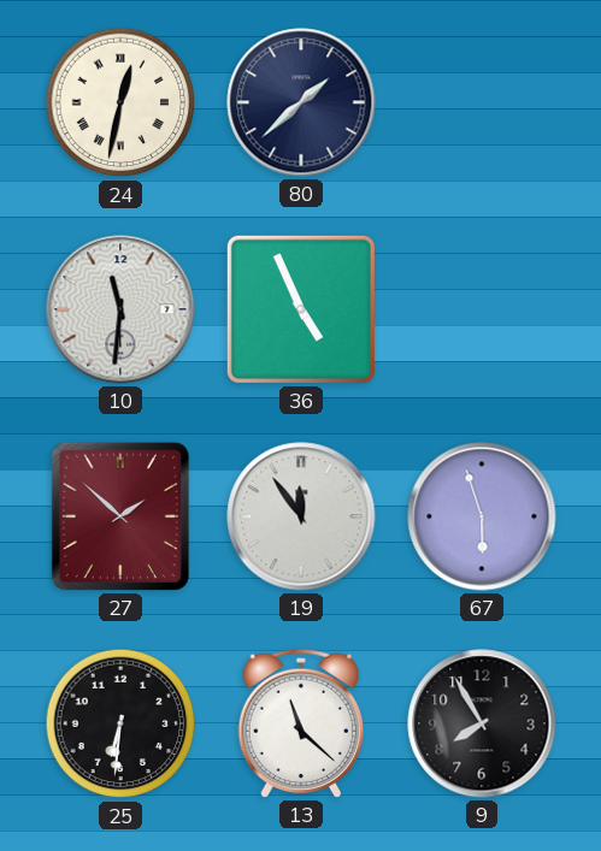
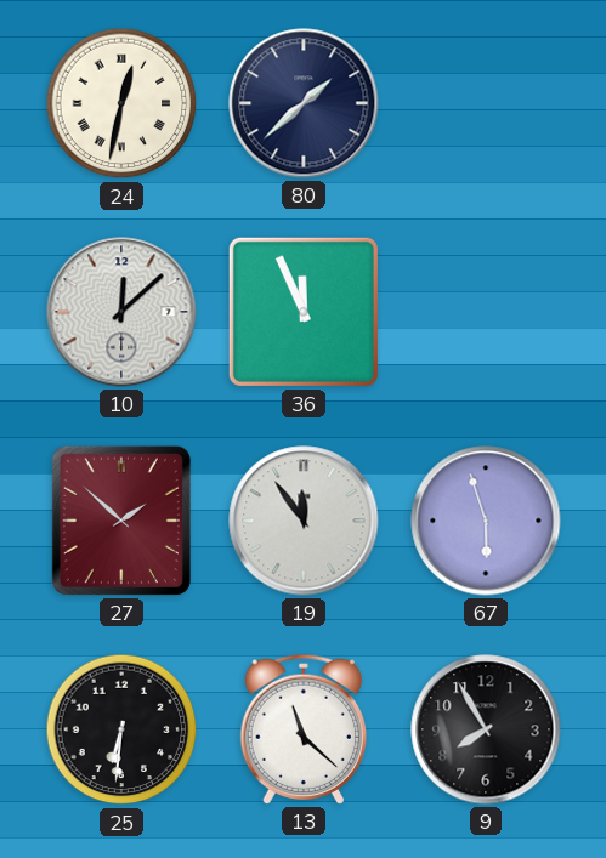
10: 11:31 -> 12:08
36: 4:56 -> 11:56
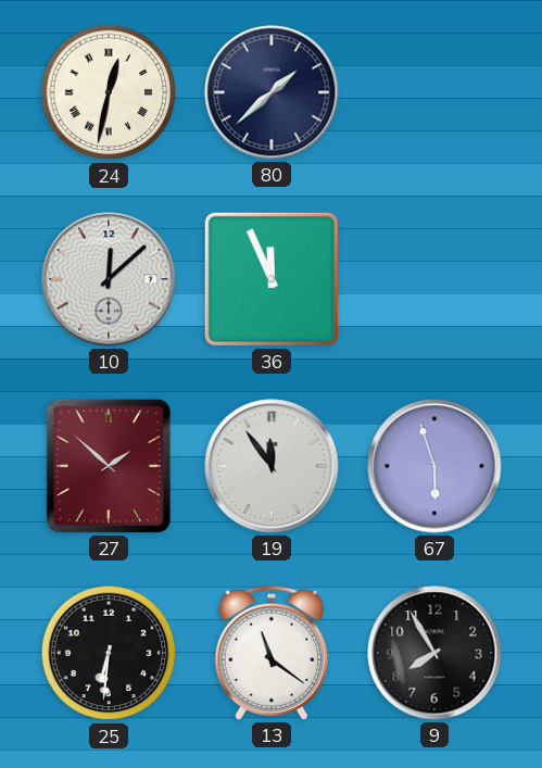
13: 11:22 -> 11:21
